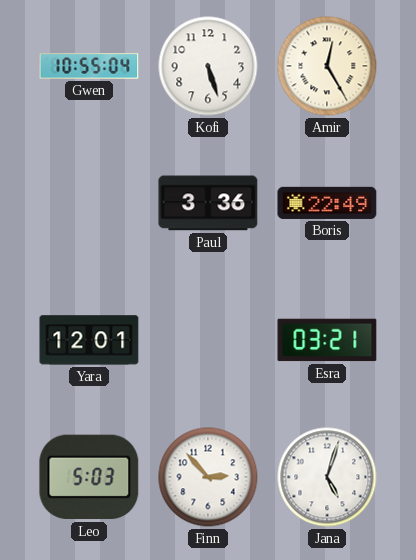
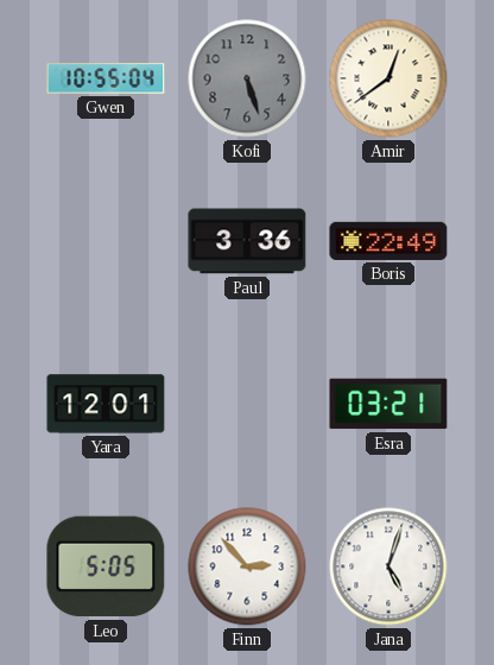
Kofi dial: white -> grey
Amir: 12:25 -> 12:39
Leo: 5:03 -> 5:05
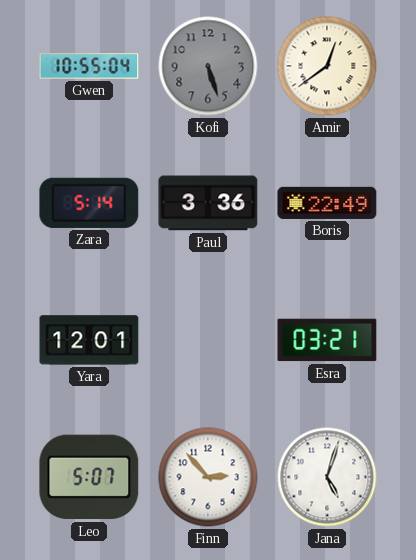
Zara: none -> 5:14
Leo: 5:05 -> 5:07
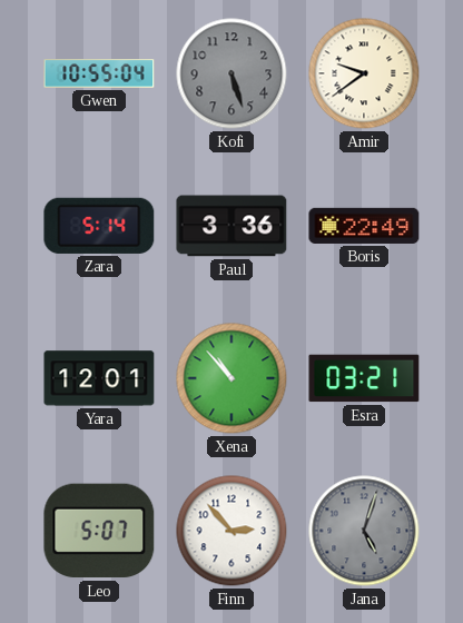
Amir: 12:39 -> 9:39
Xena: none -> 10:53
Jana dial: white -> grey
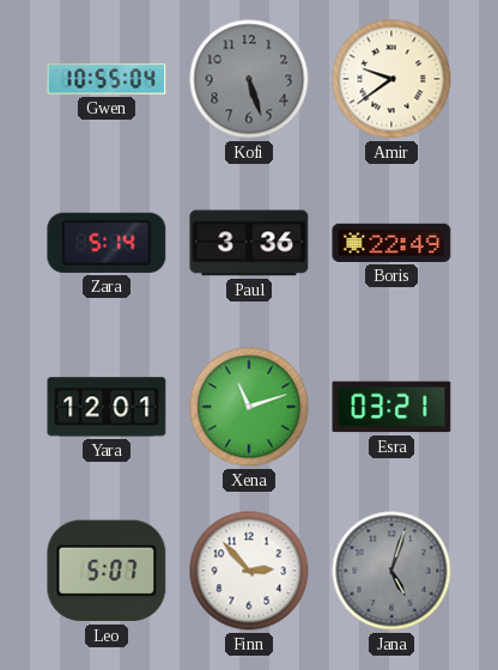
Xena: 10:53 -> 11:12
